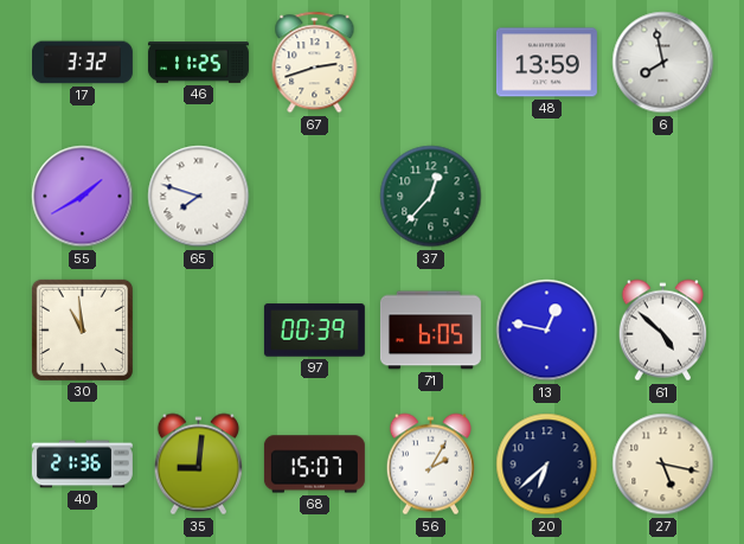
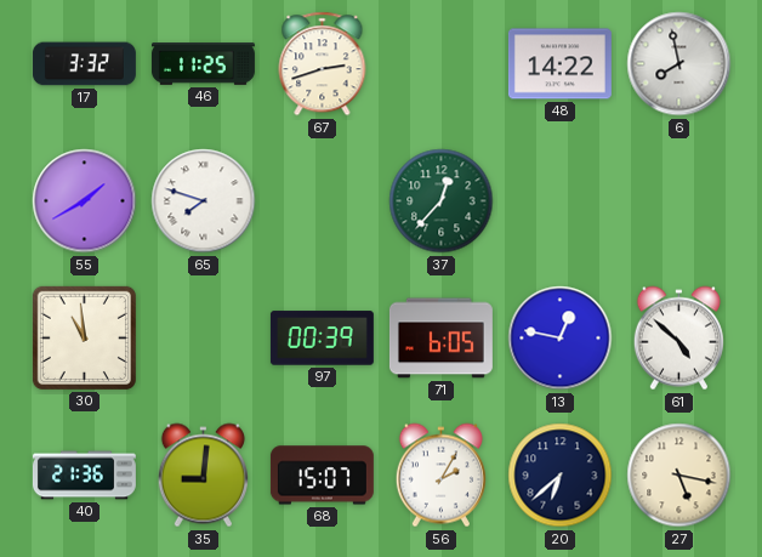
48: 13:59 -> 14:22
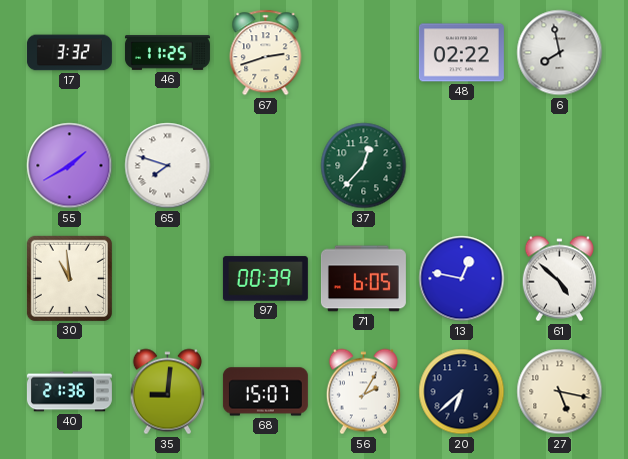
48: 14:22 -> 02:22
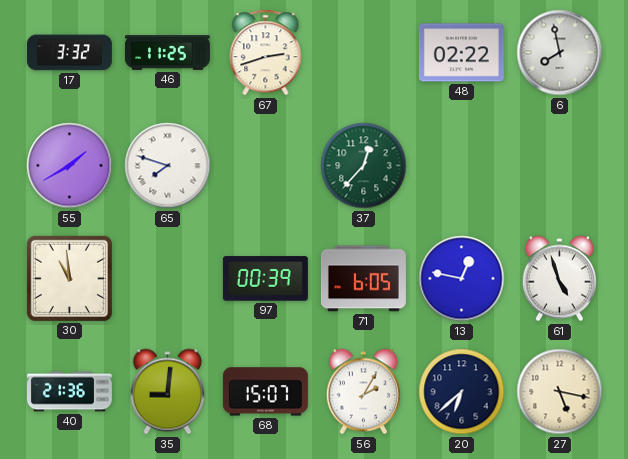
61: 4:52 -> 4:57
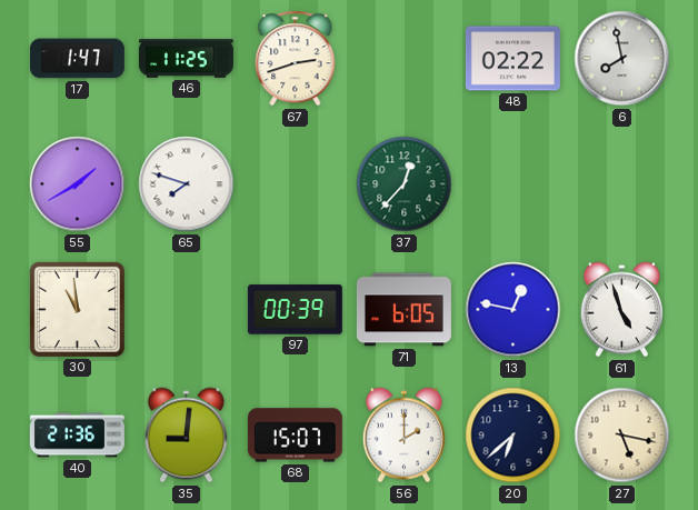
17: 3:32 -> 1:47
56: 2:05 -> 2:00
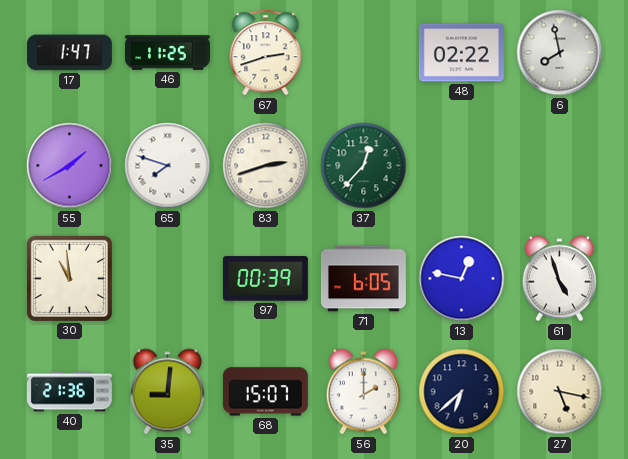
83: none -> 2:42
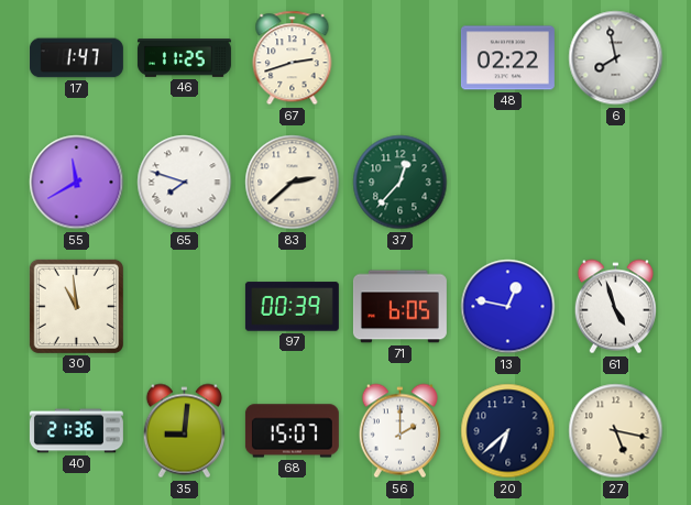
55: 1:40 -> 11:40
83: 2:42 -> 2:38
